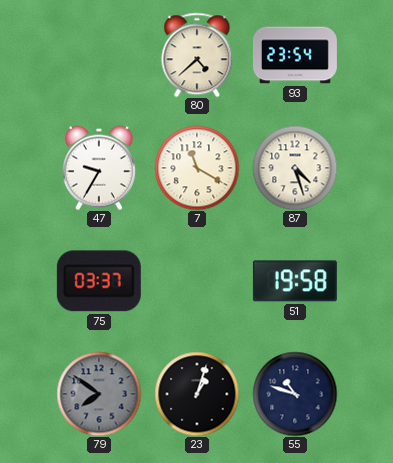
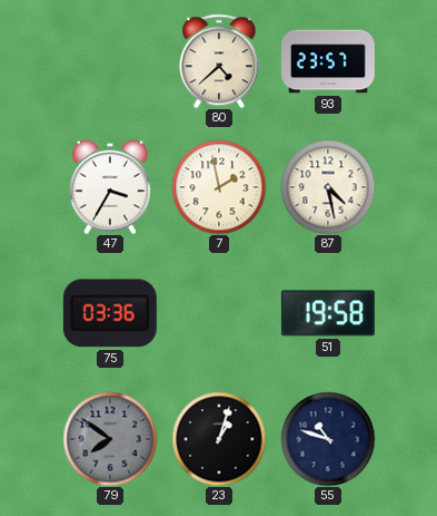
93: 23:54 -> 23:57
47: 9:35 -> 3:35
7: 11:20 -> 1:58
87: 4:27 -> 4:28
75: 03:37 -> 03:36
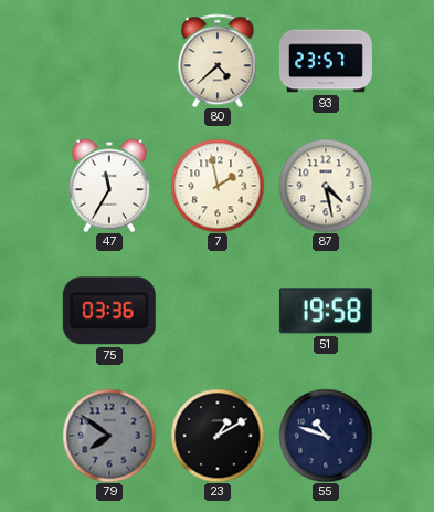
47: 3:35 -> 11:35
23: 1:03 -> 1:10
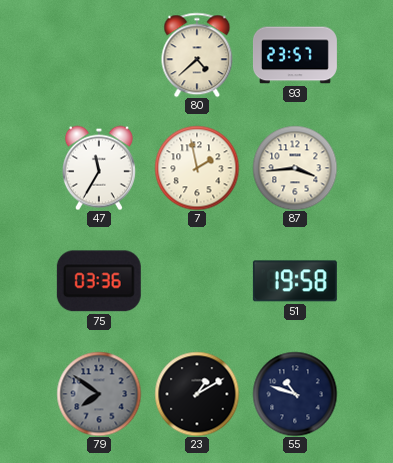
87: 4:28 -> 3:44
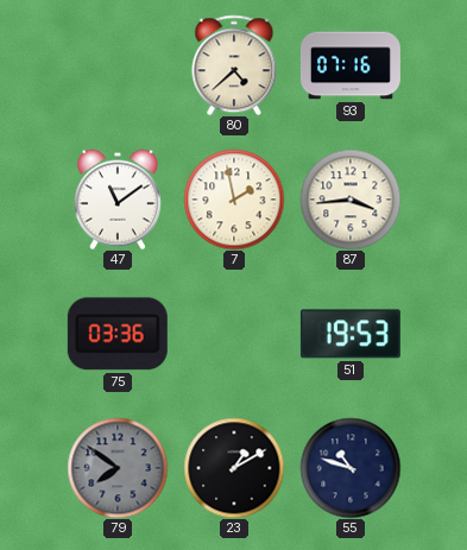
93: 23:57 -> 07:16
47: 11:35 -> 11:09
51: 19:58 -> 19:53
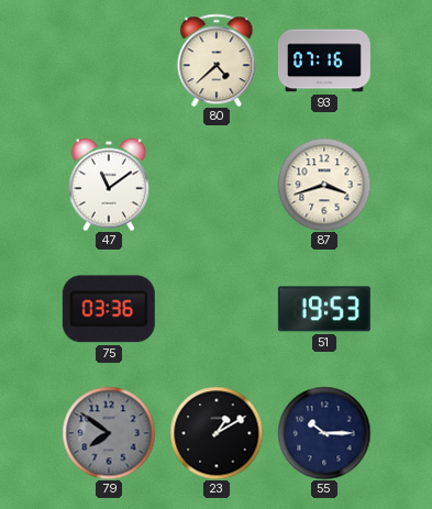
7: 1:58 -> none
87: 3:44 -> 3:42
55: 10:48 -> 10:15
